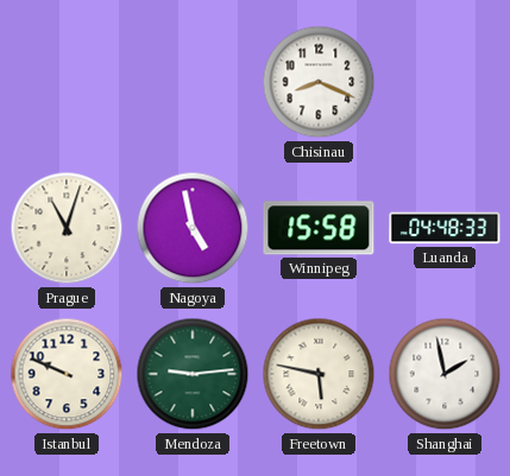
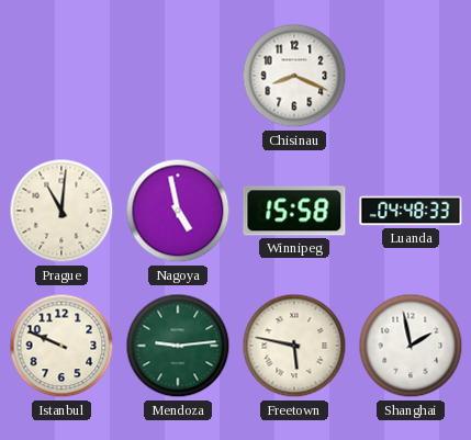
Prague: 11:03 -> 11:01
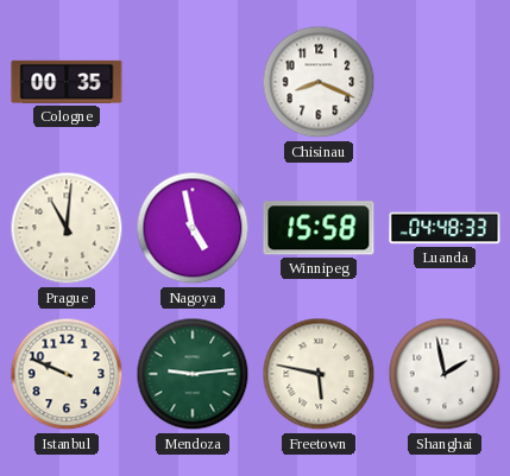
Cologne: none -> 00:35
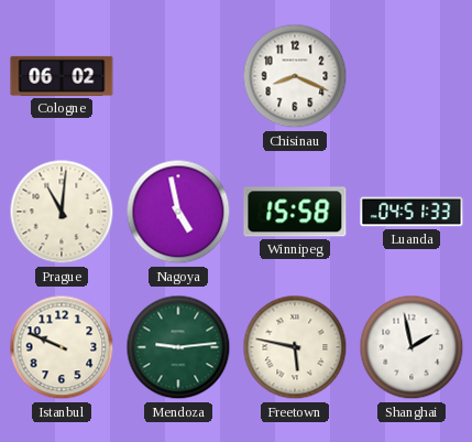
Cologne: 00:35 -> 06:02
Luanda: 04:48 -> 04:51
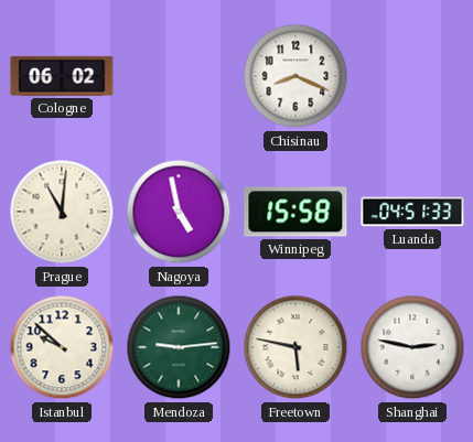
Istanbul: 9:49 -> 9:52
Shanghai: 1:58 -> 2:47
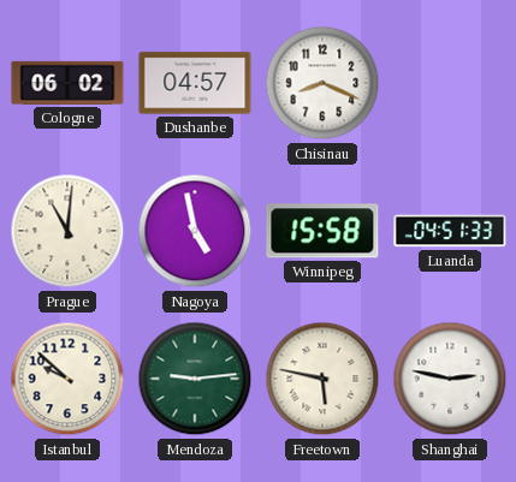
Dushanbe: none -> 04:57
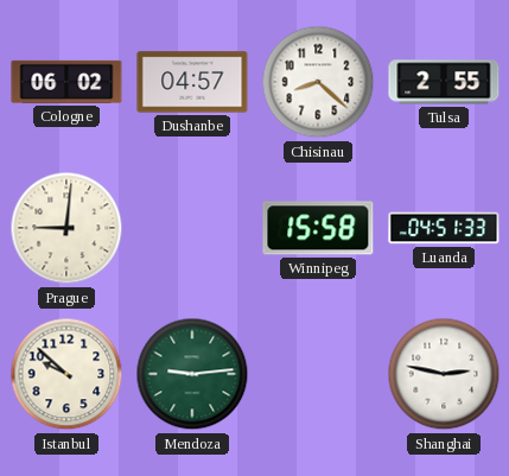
Chisinau: 8:19 -> 8:22
Tulsa: none -> 2:55
Prague: 11:01 -> 9:01
Nagoya: 4:58 -> none
Freetown: 5:47 -> none
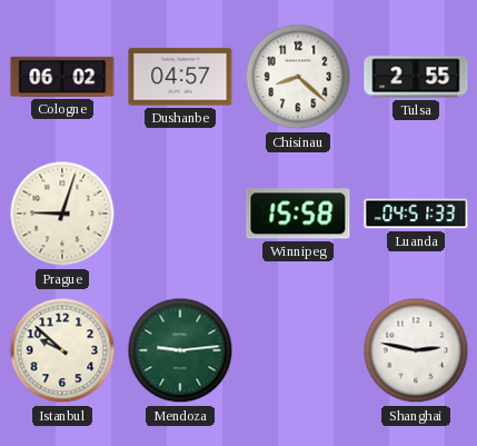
Prague: 9:01 -> 9:03
